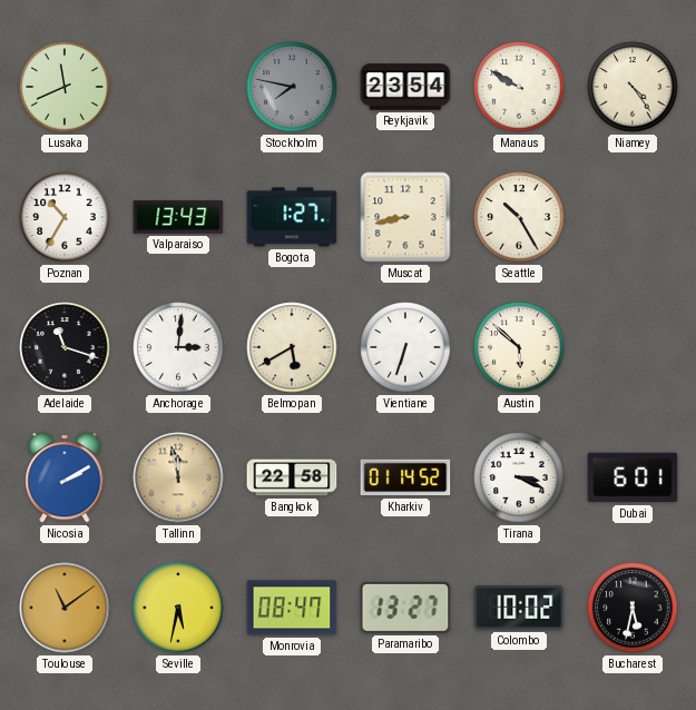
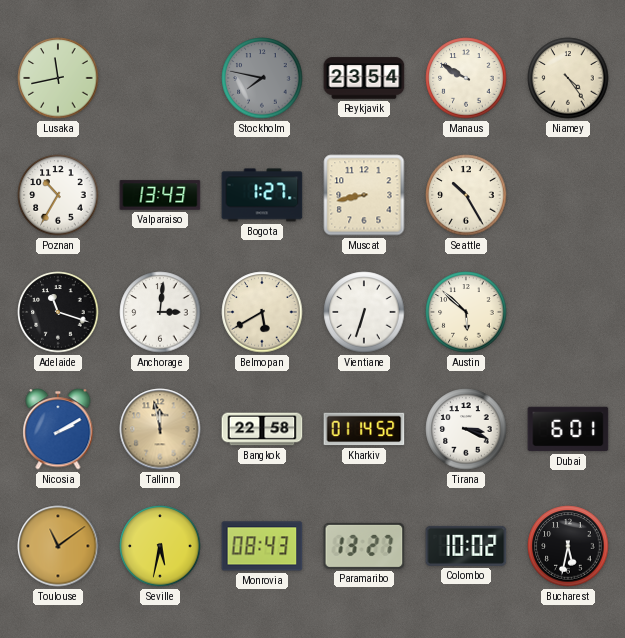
Lusaka: 11:41 -> 11:43
Monrovia: 08:47 -> 08:43
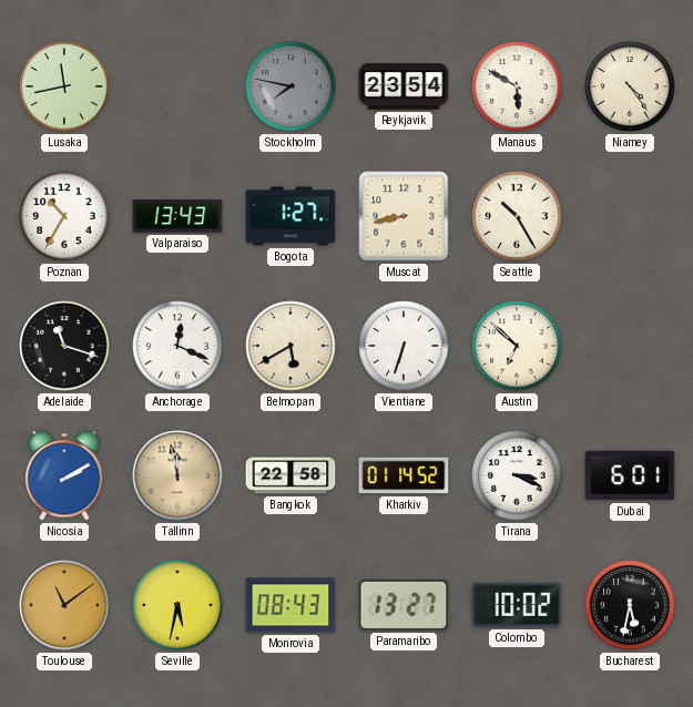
Manaus: 9:50 -> 5:50
Anchorage: 3:01 -> 12:19
Austin: 5:52 -> 6:52
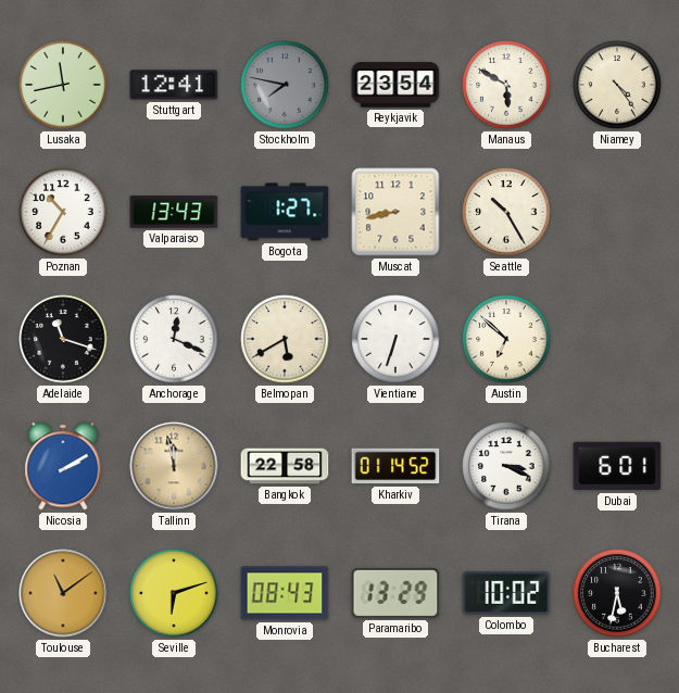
Stuttgart: none -> 12:41
Seville: 5:32 -> 6:12
Paramaribo: 13:27 -> 13:29
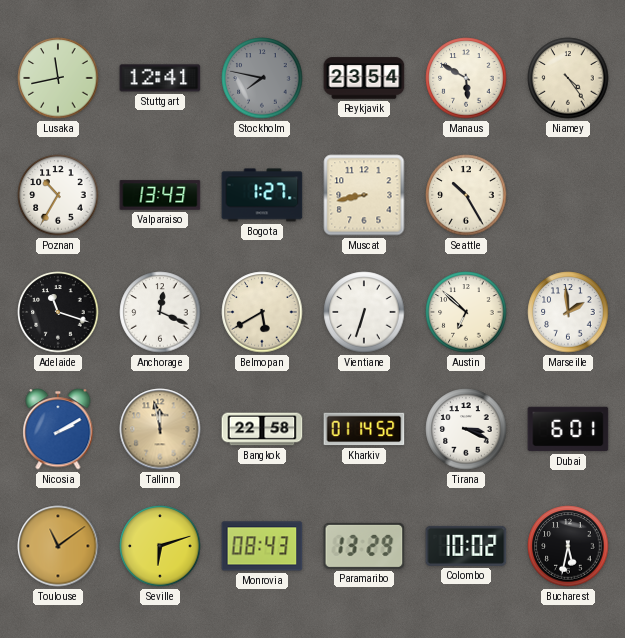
Marseille: none -> 1:59
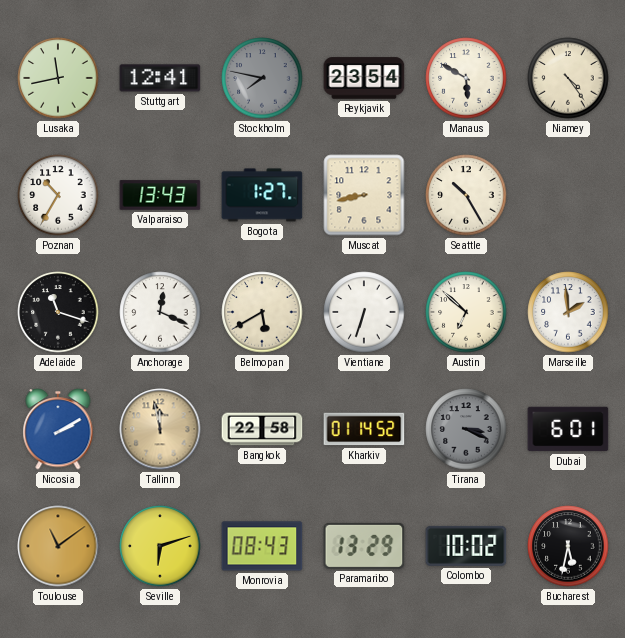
Tirana dial: white -> grey
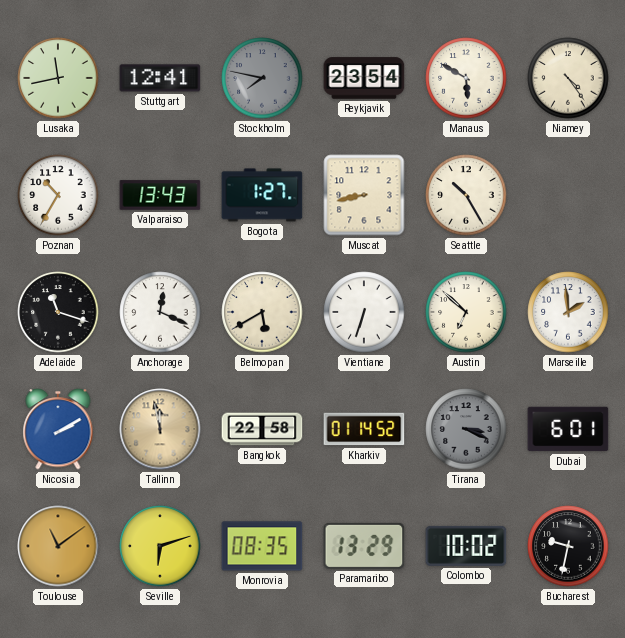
Monrovia: 08:43 -> 08:35
Bucharest: 5:32 -> 9:32
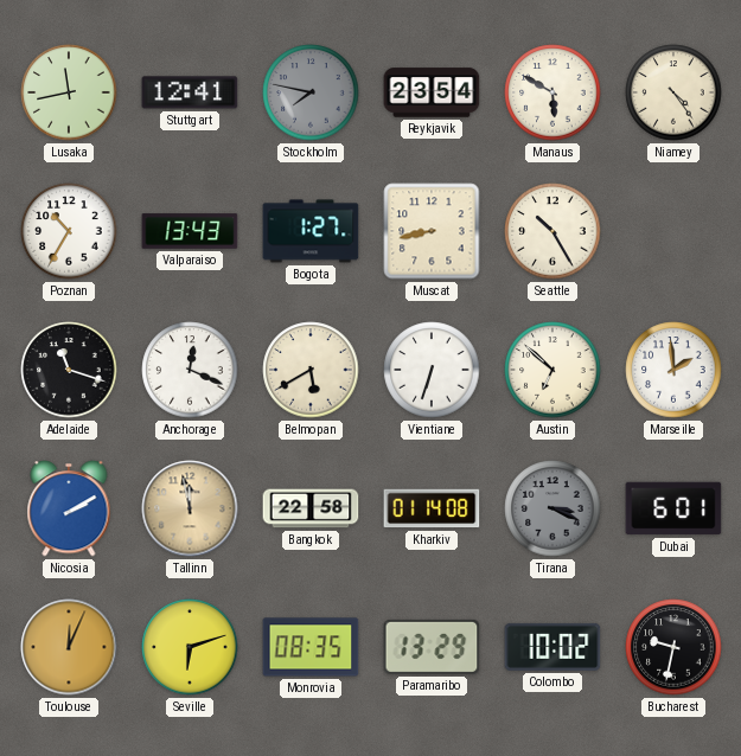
Kharkiv: 01:14:52 -> 01:14:08
Toulouse: 11:09 -> 12:04
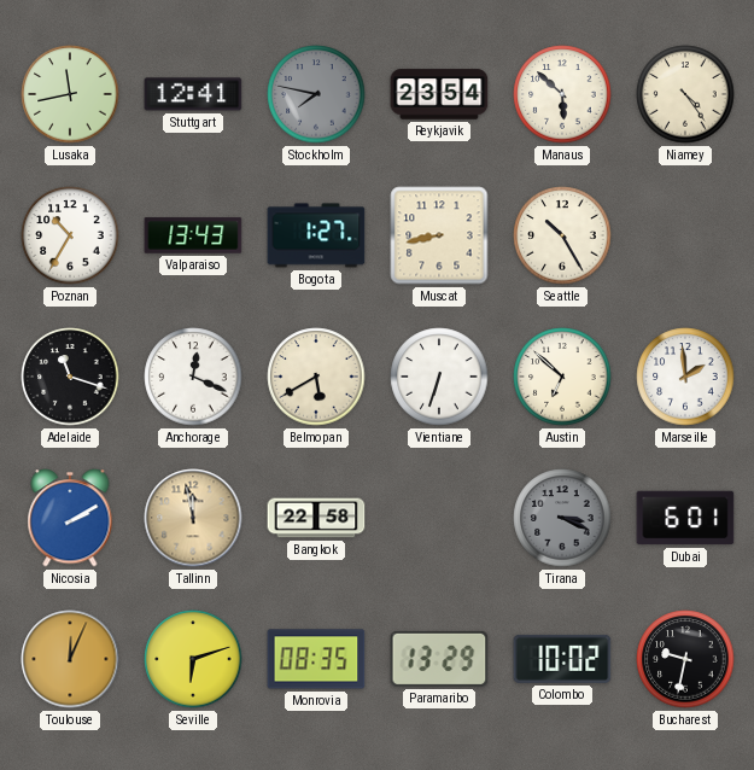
Manaus: 5:50 -> 5:52
Kharkiv: 01:14 -> none
